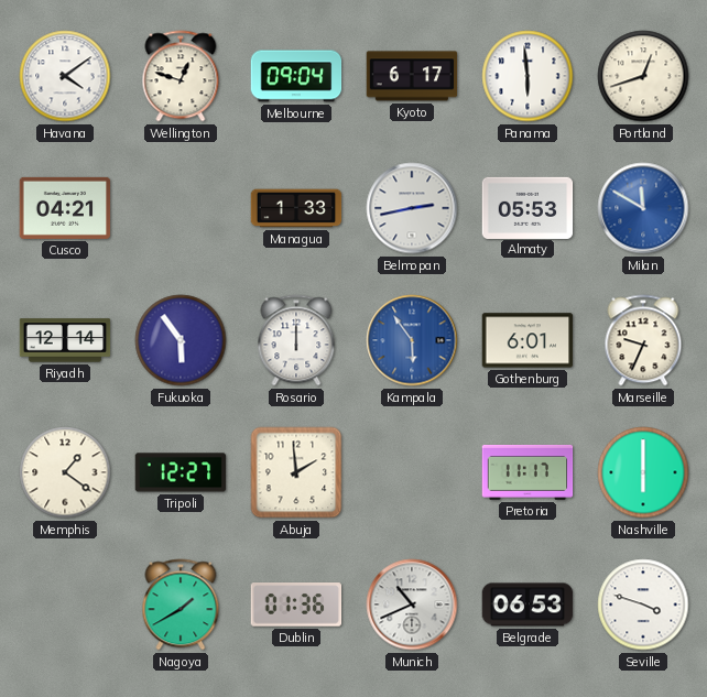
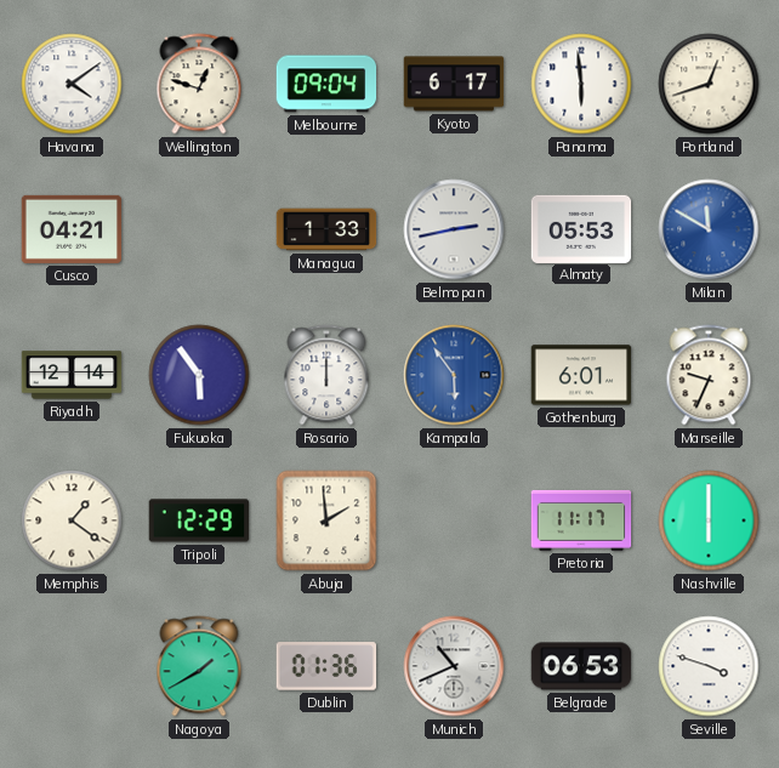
Tripoli: 12:27 -> 12:29
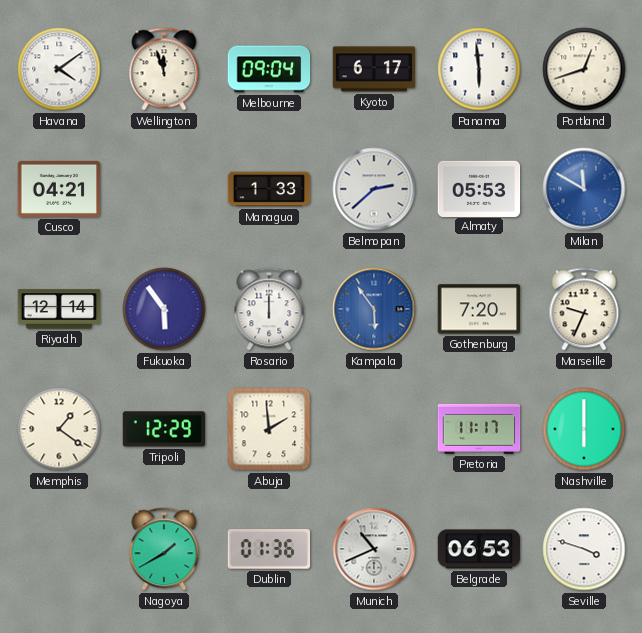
Wellington: 12:48 -> 11:57
Belmopan: 2:43 -> 2:38
Gothenburg: 6:01 -> 7:20
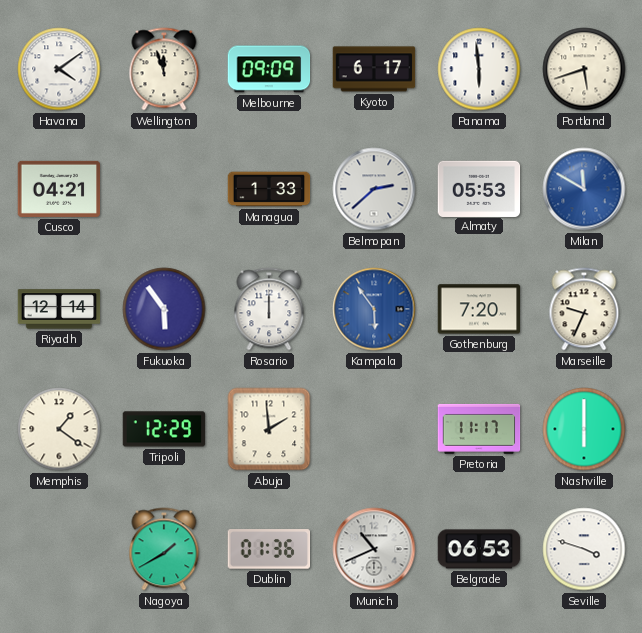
Melbourne: 09:04 -> 09:09
Portland: 12:42 -> 5:42
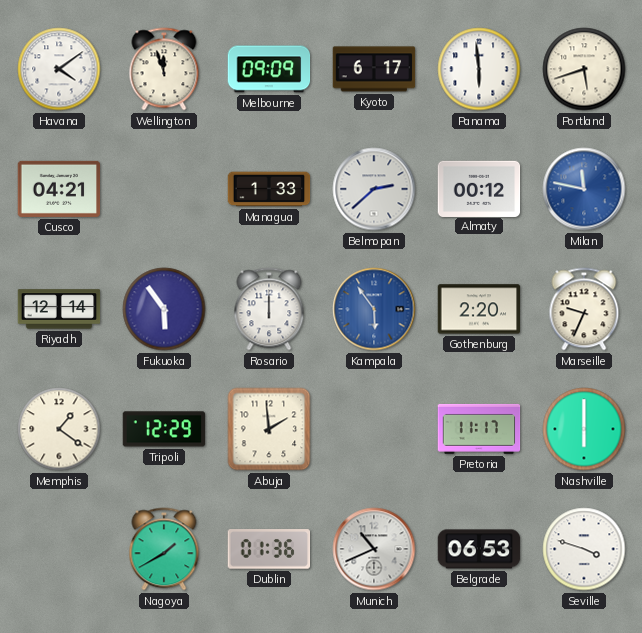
Almaty: 05:53 -> 00:12
Milan: 11:50 -> 11:47
Gothenburg: 7:20 -> 2:20
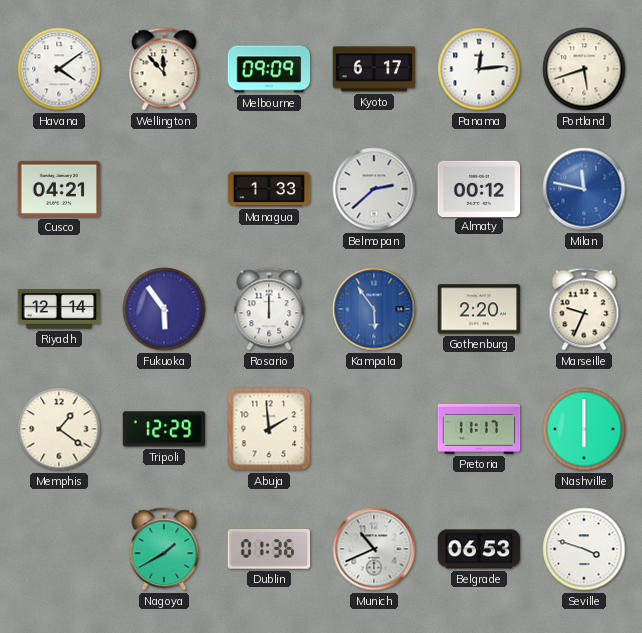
Wellington: 11:57 -> 11:53
Panama: 5:59 -> 12:14
